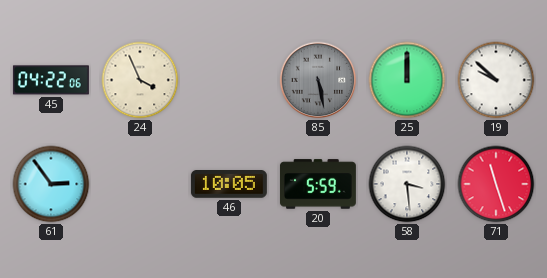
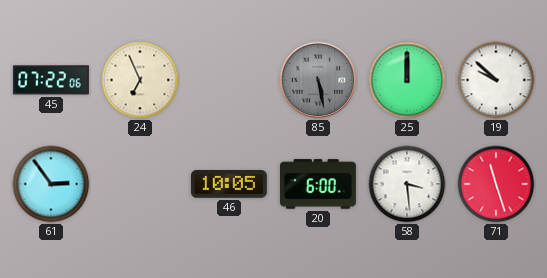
45: 04:22 -> 07:22
24: 3:56 -> 6:56
20: 5:59 -> 6:00
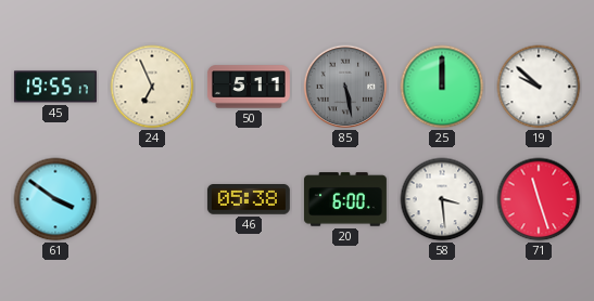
45: 07:22 -> 19:55
50: none -> 5:11
61: 2:54 -> 3:51
46: 10:05 -> 05:38
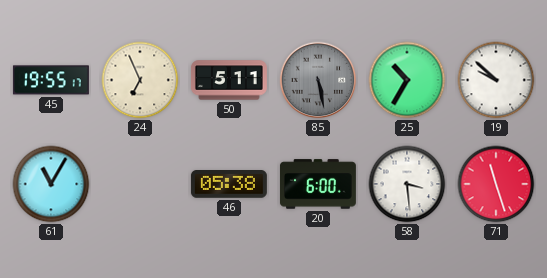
25: 12:00 -> 10:35
61: 3:51 -> 11:05
